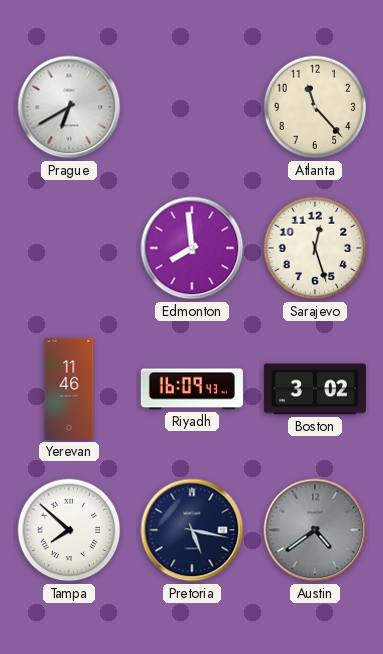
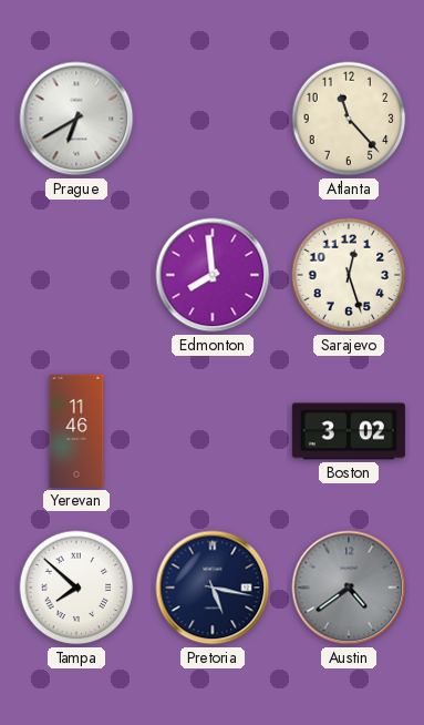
Riyadh: 16:09 -> none
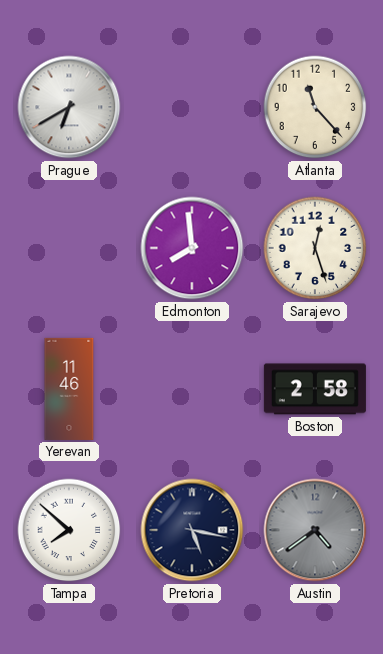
Boston: 3:02 -> 2:58
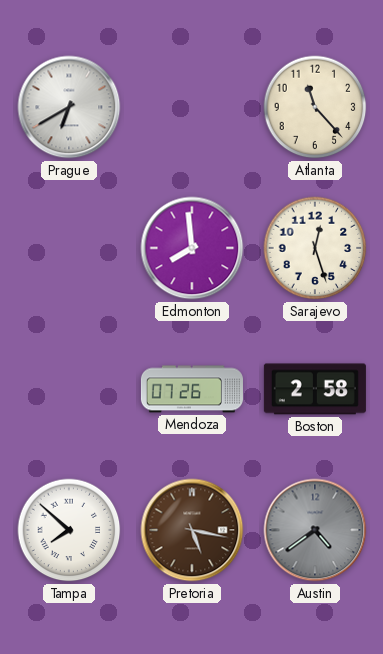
Yerevan: 11:46 -> none
Mendoza: none -> 07:26
Pretoria dial: navy -> brown
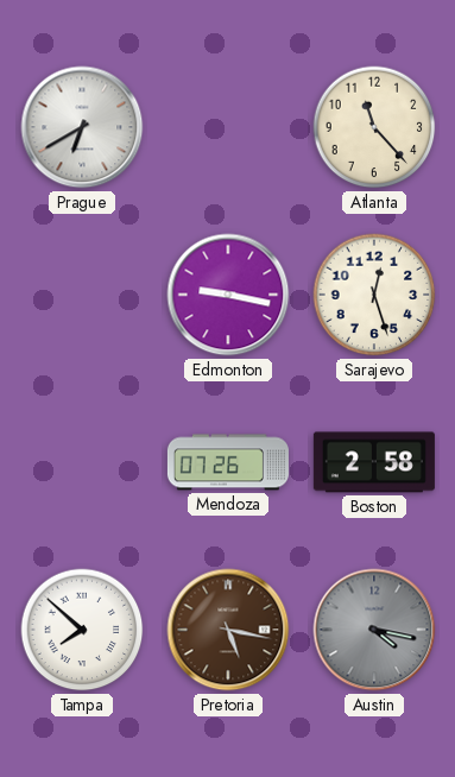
Edmonton: 7:59 -> 9:17
Austin: 4:39 -> 4:17
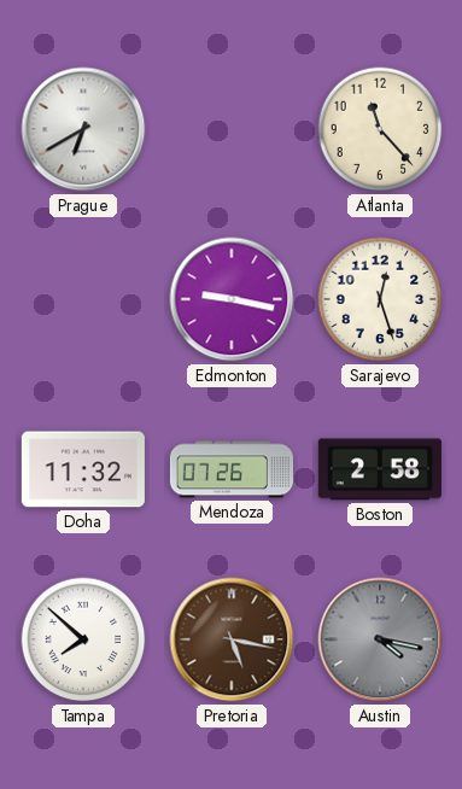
Doha: none -> 11:32
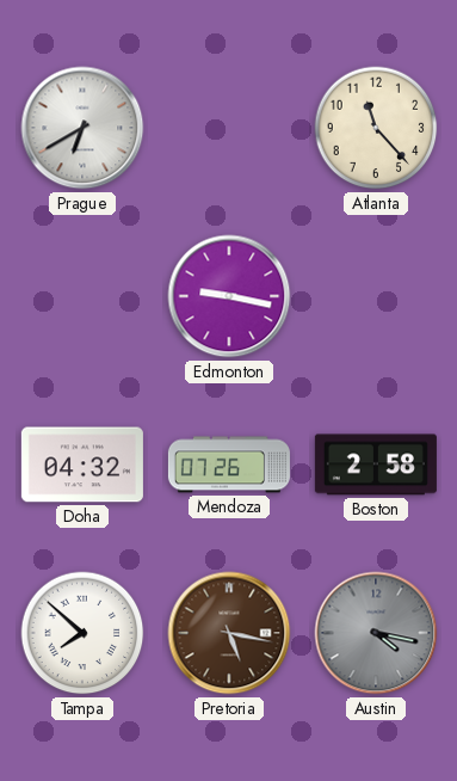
Sarajevo: 12:27 -> none
Doha: 11:32 -> 04:32
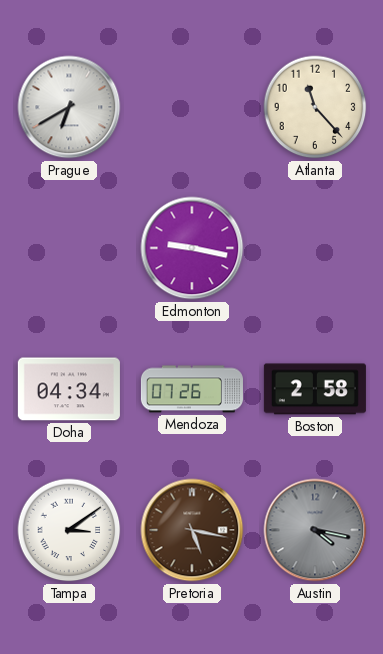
Doha: 04:32 -> 04:34
Tampa: 7:52 -> 3:09
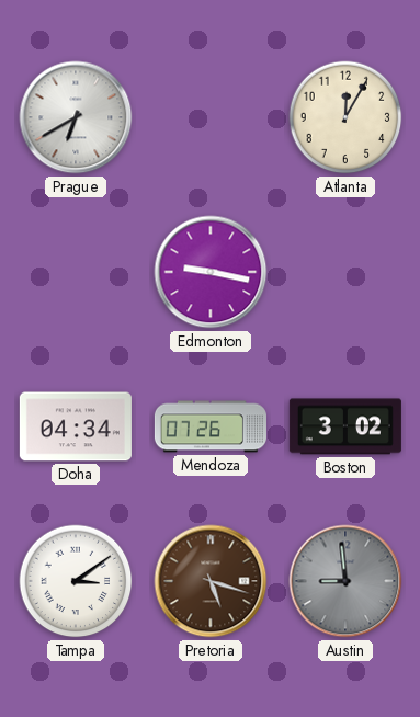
Atlanta: 11:23 -> 12:05
Boston: 2:58 -> 3:02
Pretoria: 5:17 -> 5:18
Austin: 4:17 -> 8:59
